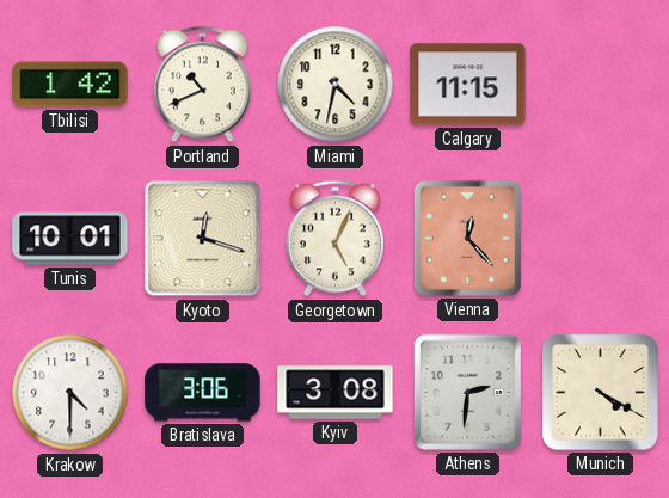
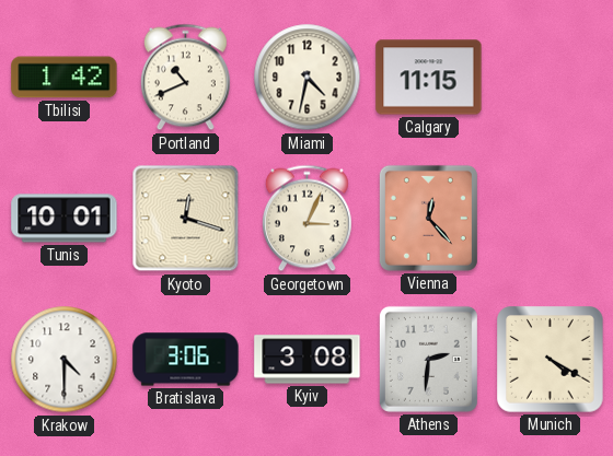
Georgetown: 5:04 -> 3:04
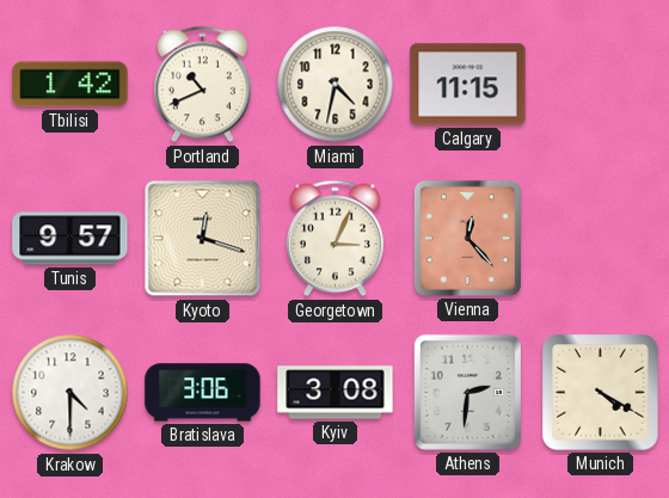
Tunis: 10:01 -> 9:57
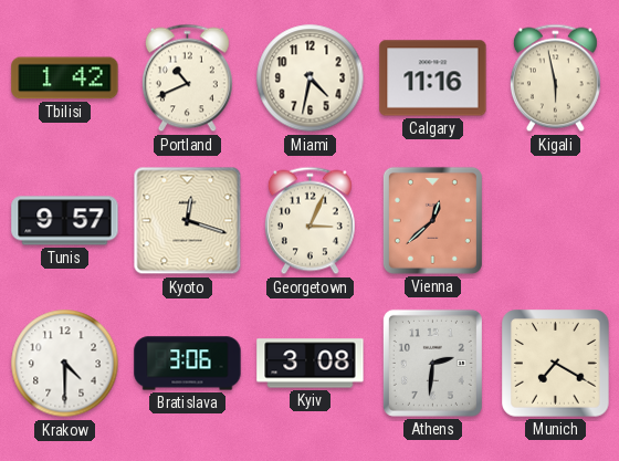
Calgary: 11:15 -> 11:16
Kigali: none -> 5:58
Vienna: 12:23 -> 12:38
Munich: 4:20 -> 7:20
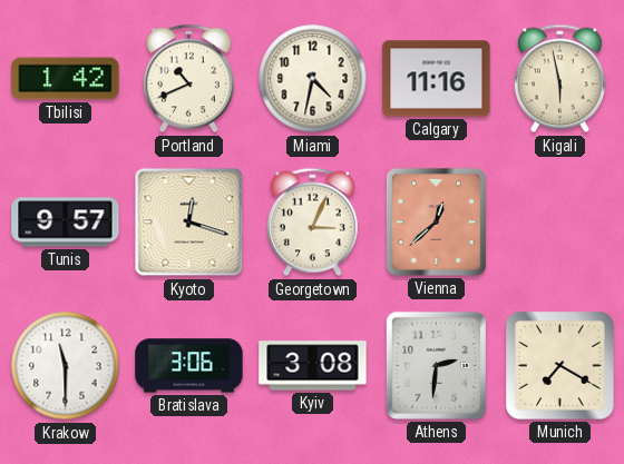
Krakow: 4:30 -> 11:30
